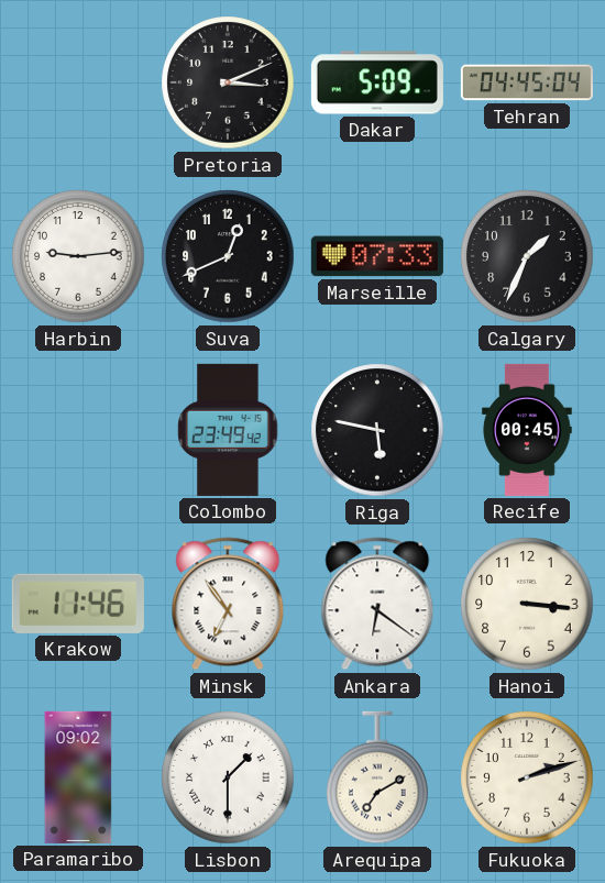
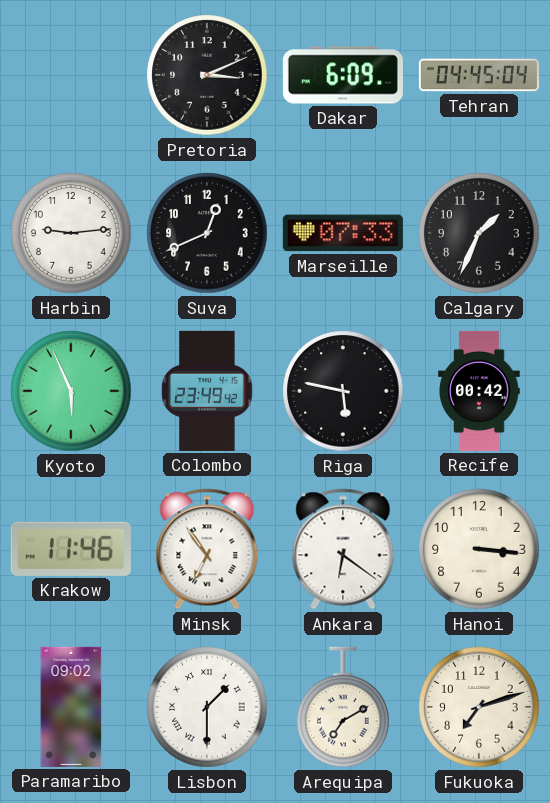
Dakar: 5:09 -> 6:09
Kyoto: none -> 5:56
Recife: 00:45 -> 00:42
Fukuoka: 2:12 -> 7:12
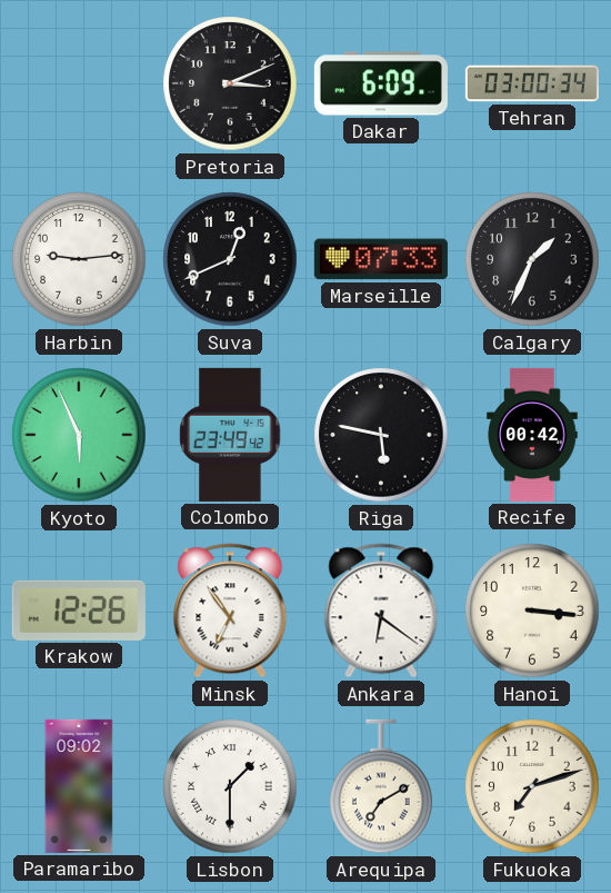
Tehran: 04:45 -> 03:00
Krakow: 11:46 -> 12:26
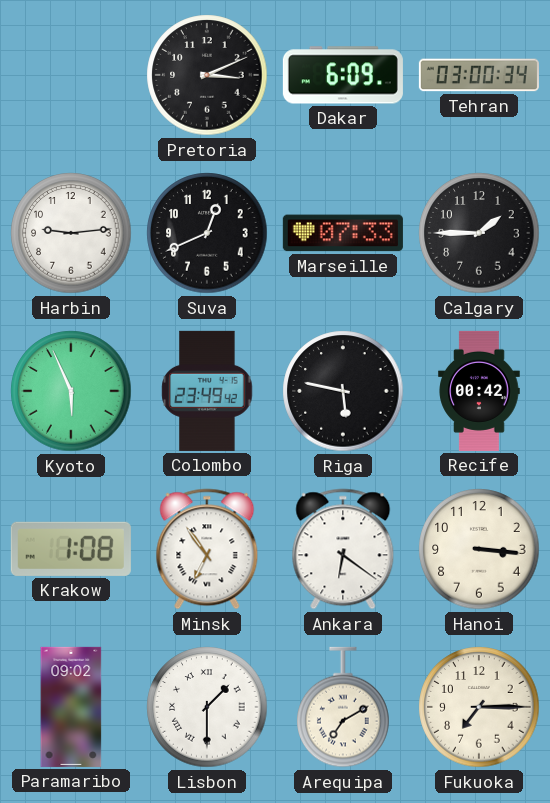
Calgary: 1:34 -> 1:45
Krakow: 12:26 -> 1:08
Fukuoka: 7:12 -> 7:15
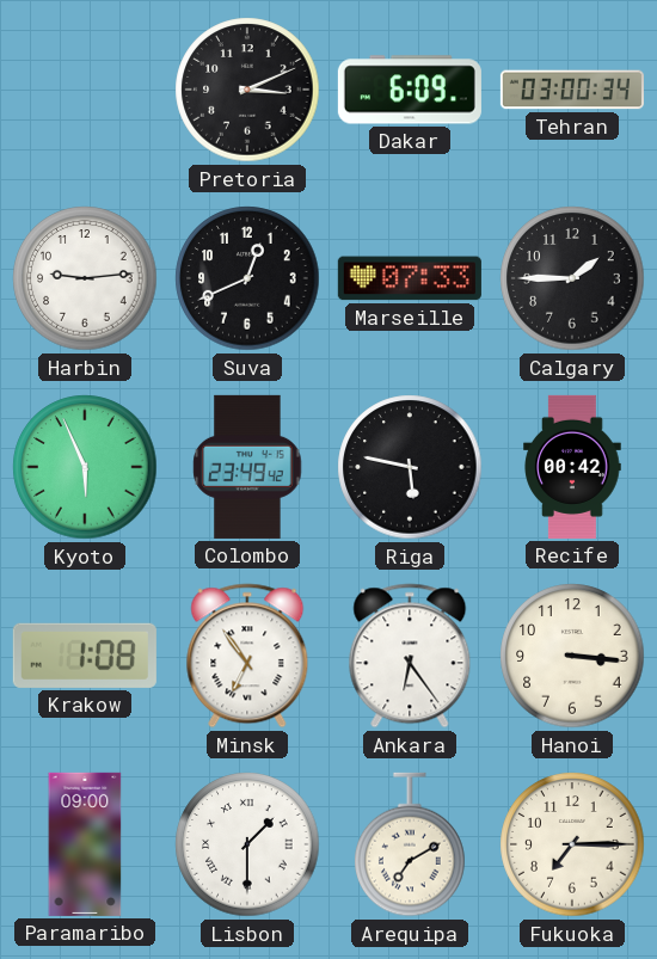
Ankara: 6:21 -> 6:24
Paramaribo: 09:02 -> 09:00
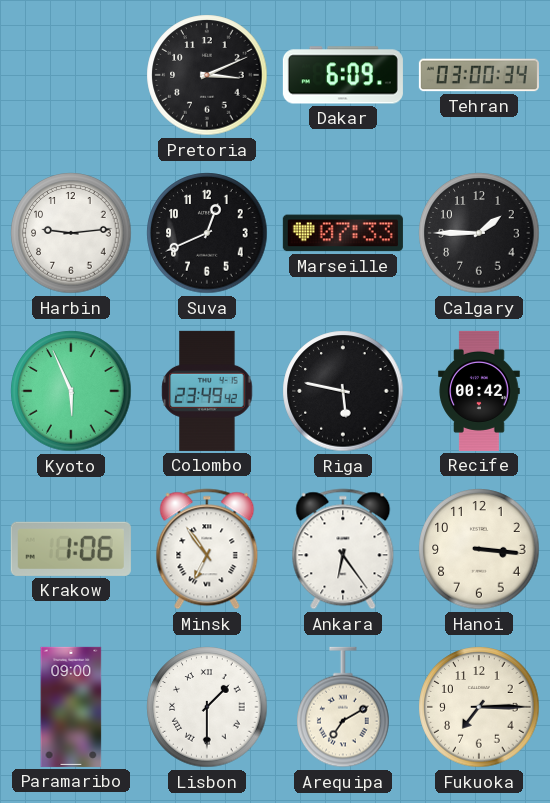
Krakow: 1:08 -> 1:06
